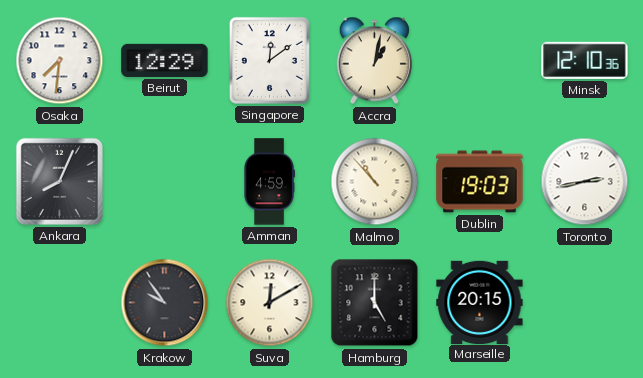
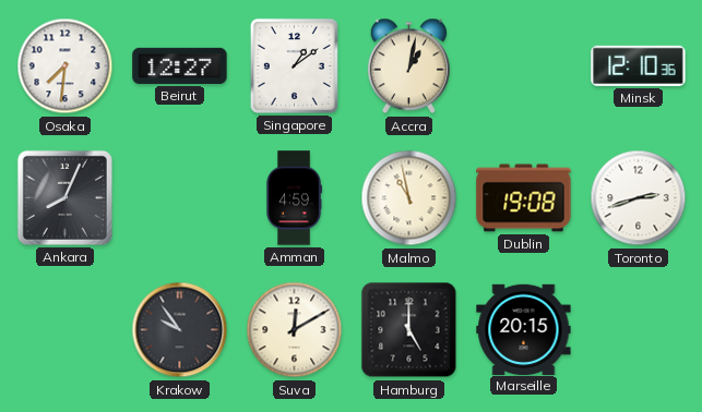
Beirut: 12:29 -> 12:27
Singapore: 12:09 -> 1:09
Malmo: 10:53 -> 10:58
Dublin: 19:03 -> 19:08
Toronto: 2:43 -> 2:42
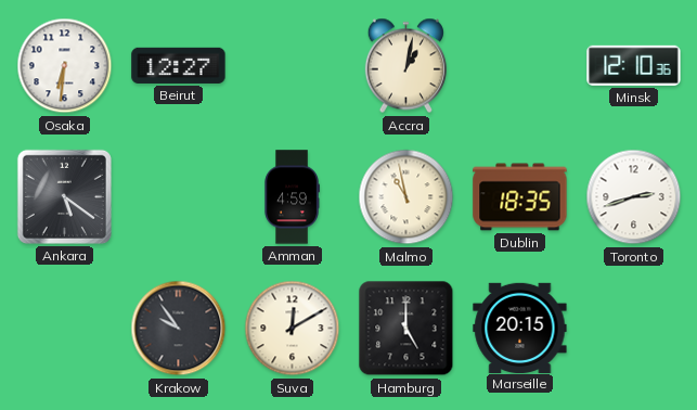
Osaka: 7:31 -> 6:31
Singapore: 1:09 -> none
Ankara: 8:04 -> 5:21
Dublin: 19:08 -> 18:35
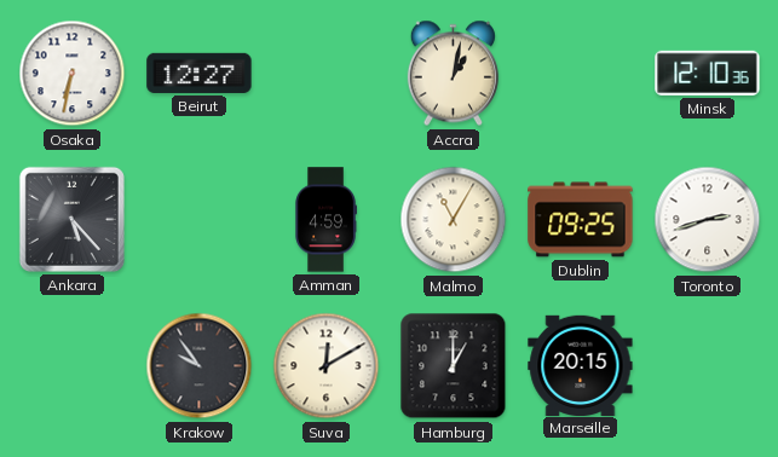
Osaka: 6:31 -> 6:32
Ankara: 5:21 -> 5:23
Malmo: 10:58 -> 11:05
Dublin: 18:35 -> 09:25
Hamburg: 5:00 -> 1:00
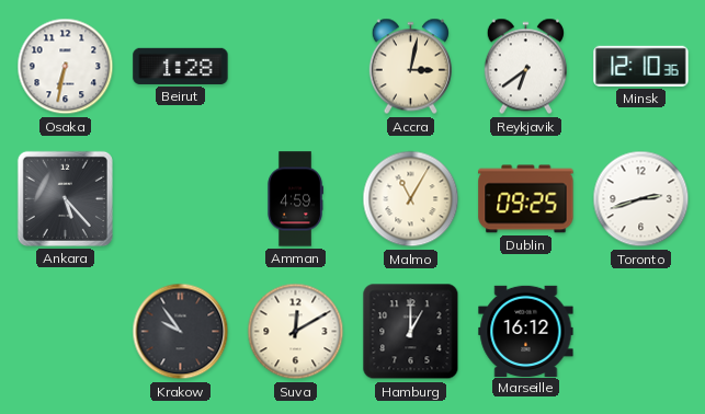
Beirut: 12:27 -> 1:28
Accra: 1:02 -> 3:02
Reykjavik: none -> 6:39
Marseille: 20:15 -> 16:12
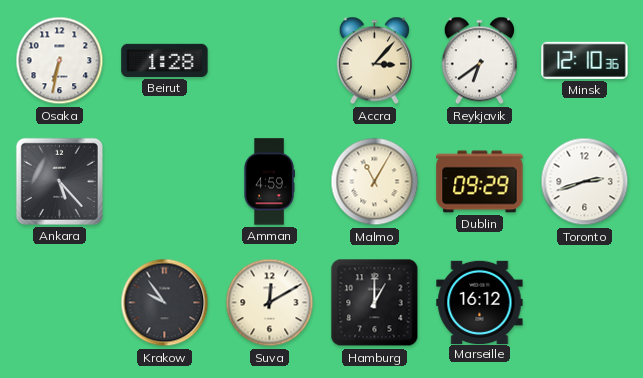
Accra: 3:02 -> 3:07
Dublin: 09:25 -> 09:29
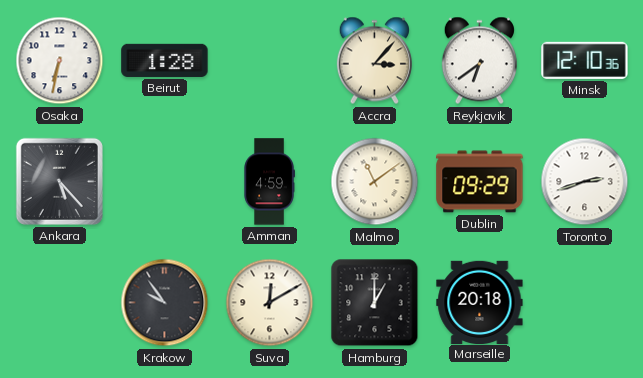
Malmo: 11:05 -> 11:09
Marseille: 16:12 -> 20:18
